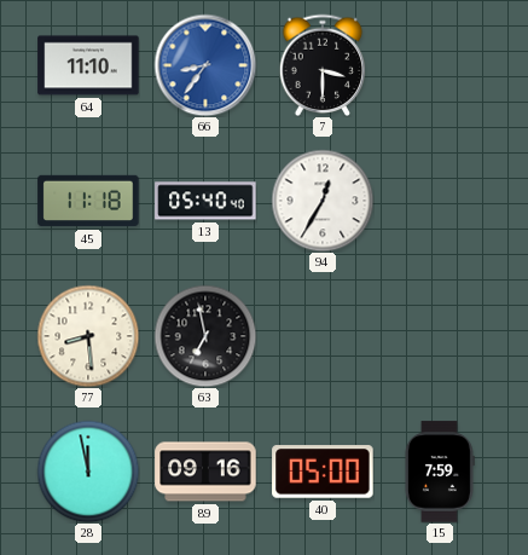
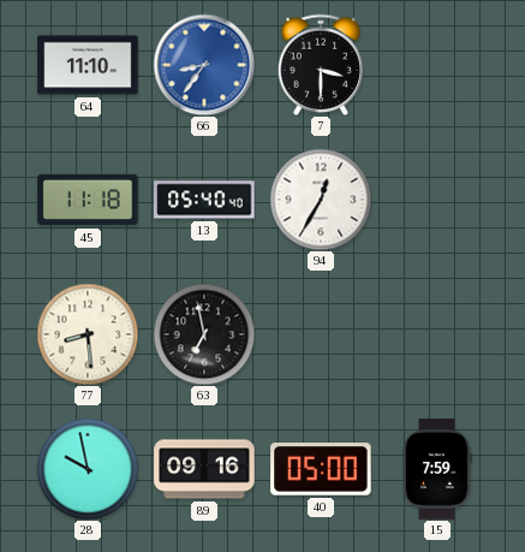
28: 11:58 -> 9:58
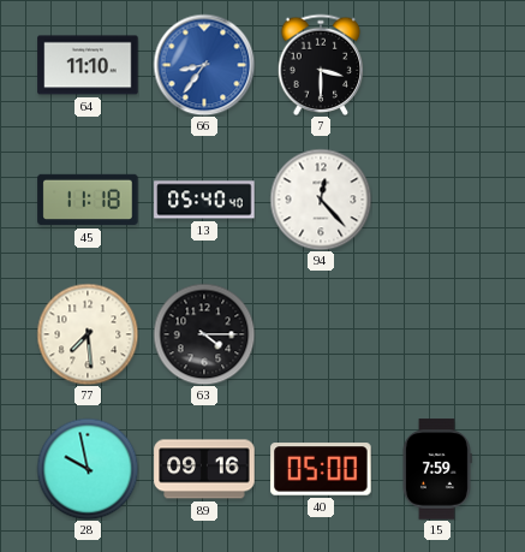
94: 12:35 -> 12:23
77: 8:29 -> 7:29
63: 6:58 -> 4:15
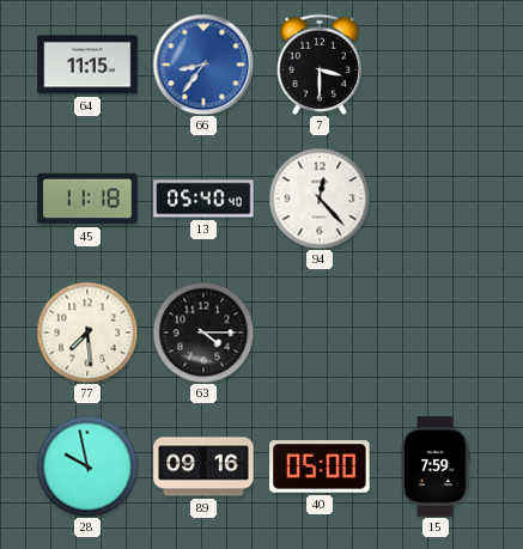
64: 11:10 -> 11:15
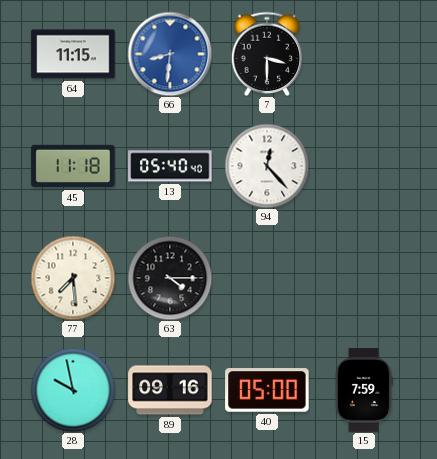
66: 8:36 -> 8:31
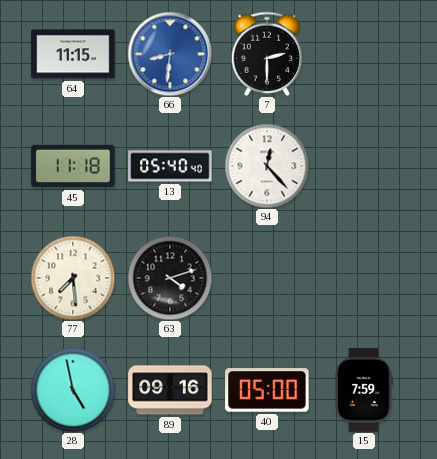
7: 3:30 -> 2:30
63: 4:15 -> 4:12
28: 9:58 -> 4:58
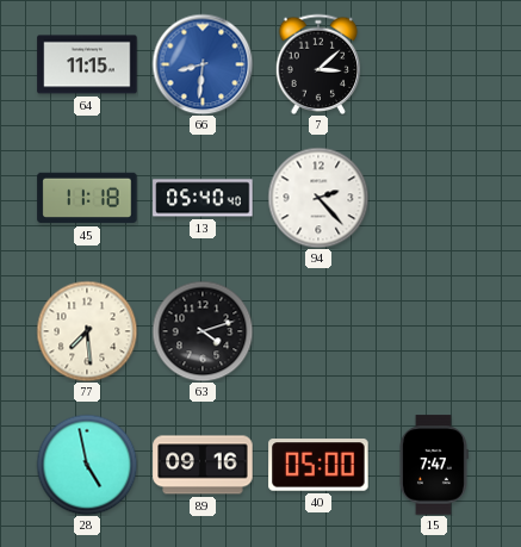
7: 2:30 -> 3:08
94: 12:23 -> 2:23
15: 7:59 -> 7:47
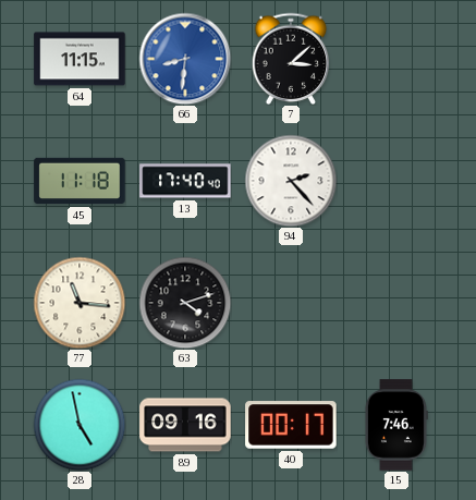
13: 05:40 -> 17:40
77: 7:29 -> 11:16
40: 05:00 -> 00:17
15: 7:47 -> 7:46
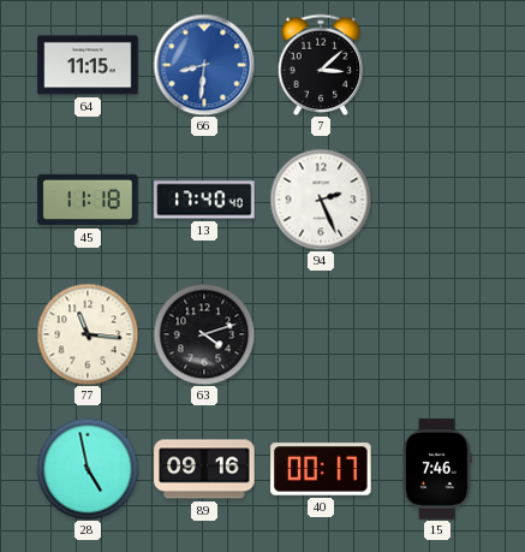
94: 2:23 -> 2:26
